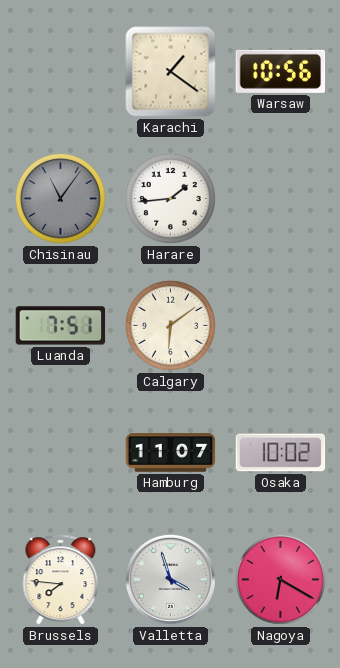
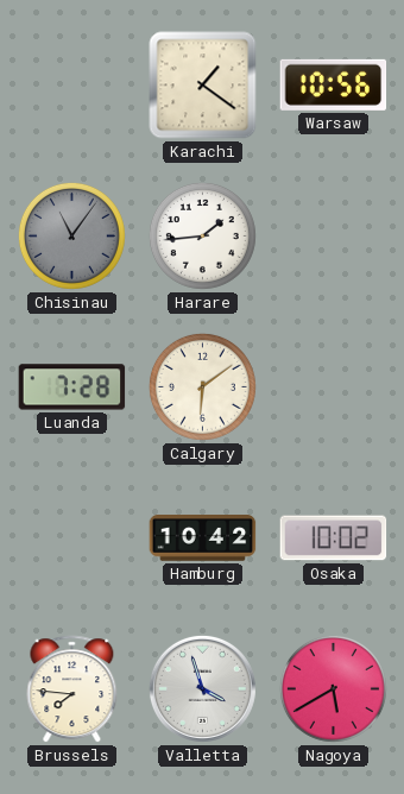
Luanda: 7:51 -> 7:28
Hamburg: 11:07 -> 10:42
Nagoya: 6:20 -> 5:40
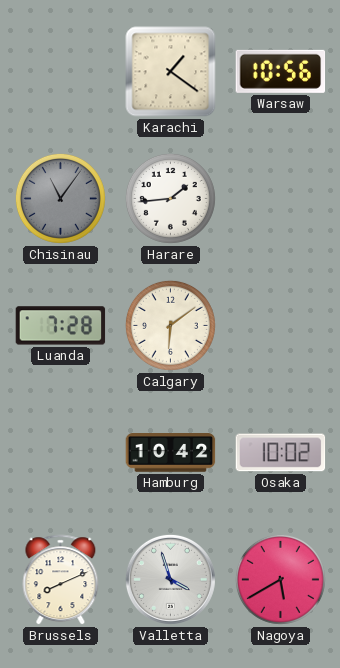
Brussels: 7:46 -> 8:11
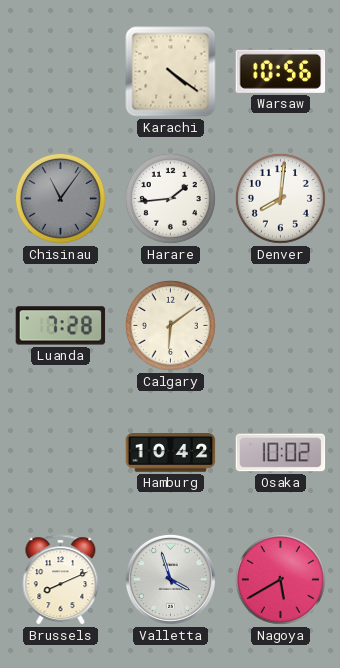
Karachi: 1:21 -> 4:21
Denver: none -> 8:01
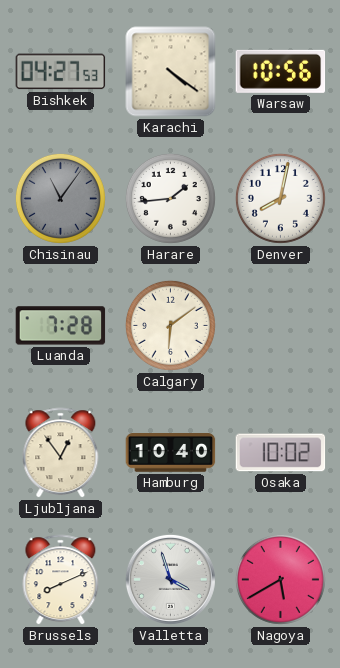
Bishkek: none -> 04:27
Denver: 8:01 -> 8:02
Ljubljana: none -> 12:54
Hamburg: 10:42 -> 10:40
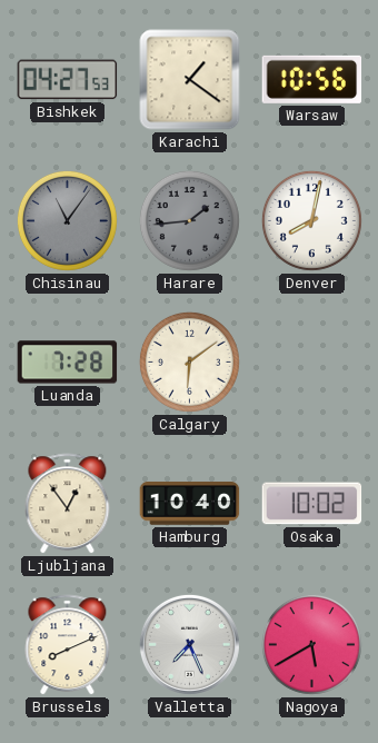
Karachi: 4:21 -> 1:21
Harare dial: white -> grey
Valletta: 3:57 -> 7:26
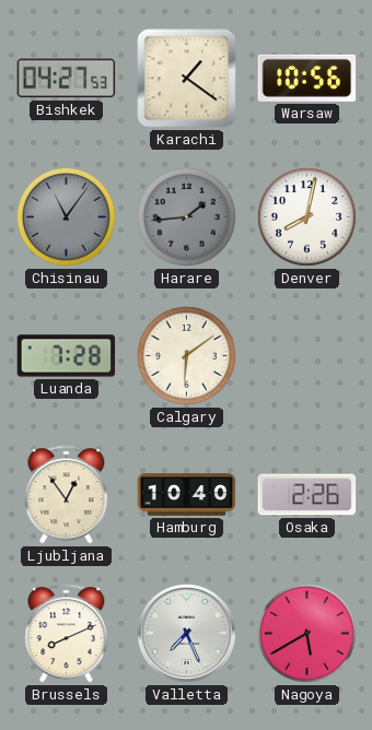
Osaka: 10:02 -> 2:26
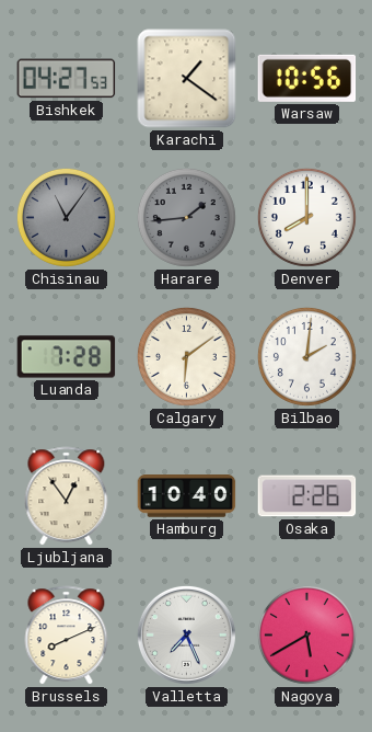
Denver: 8:02 -> 8:00
Bilbao: none -> 2:01
